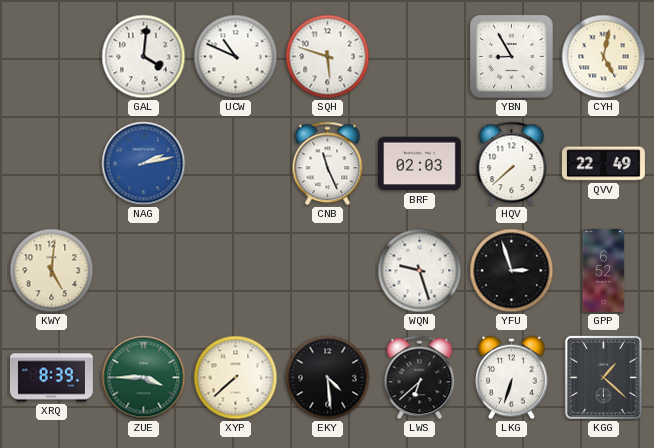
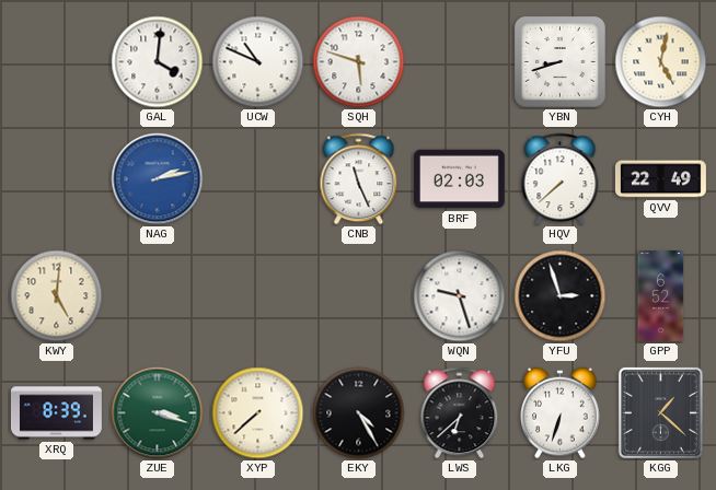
YBN: 8:55 -> 8:42
ZUE: 3:45 -> 3:18
EKY: 4:29 -> 4:25
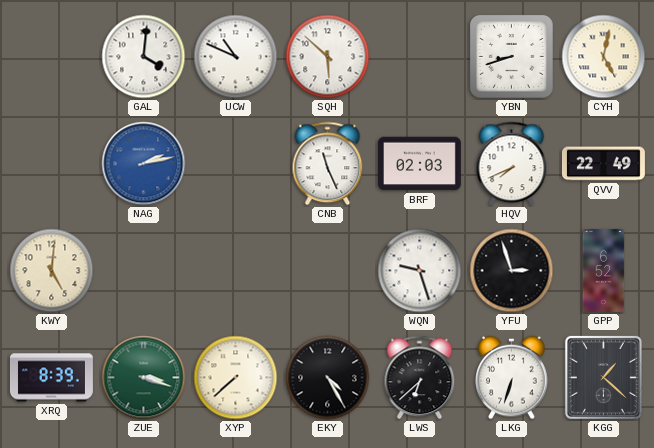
SQH: 5:48 -> 5:52
HQV: 7:38 -> 7:41
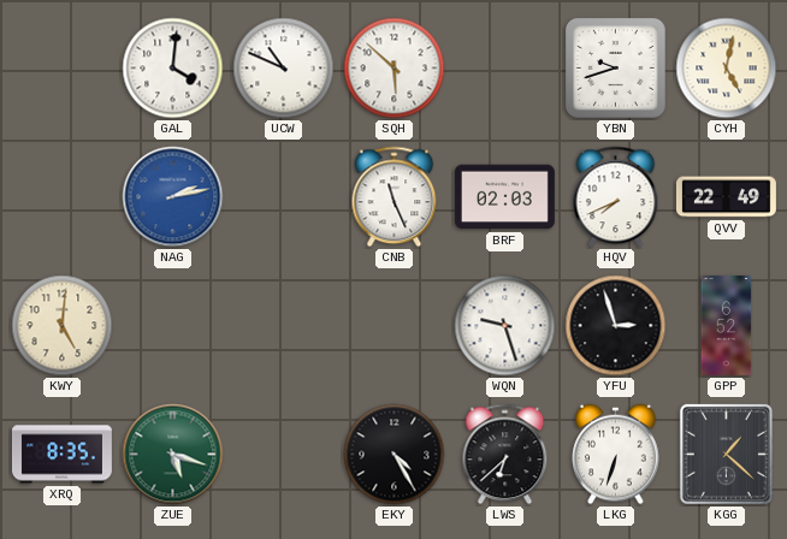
YBN: 8:42 -> 9:42
XRQ: 8:39 -> 8:35
ZUE: 3:18 -> 5:18
XYP: 7:38 -> none
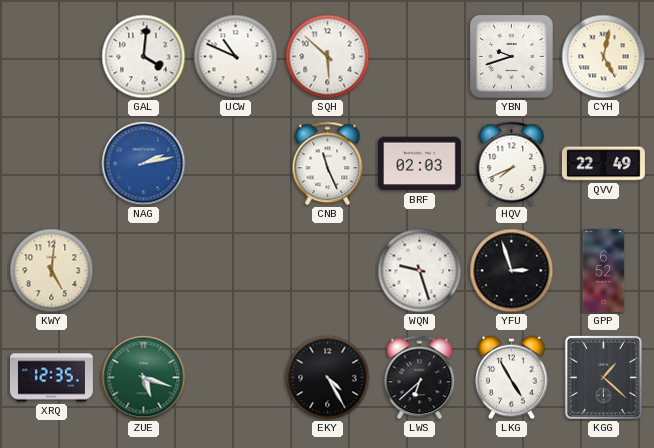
XRQ: 8:35 -> 12:35
LKG: 6:33 -> 4:55
